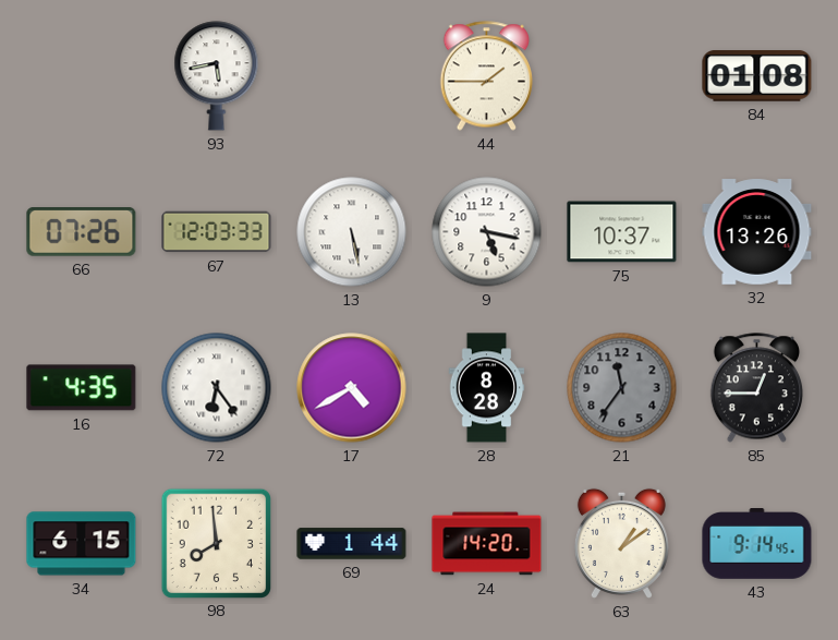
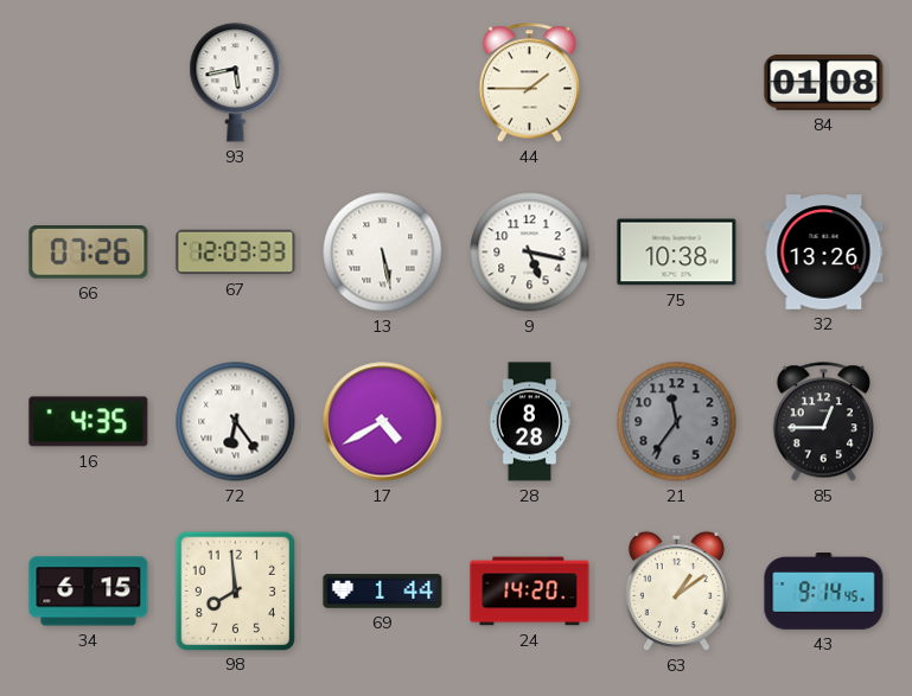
75: 10:37 -> 10:38
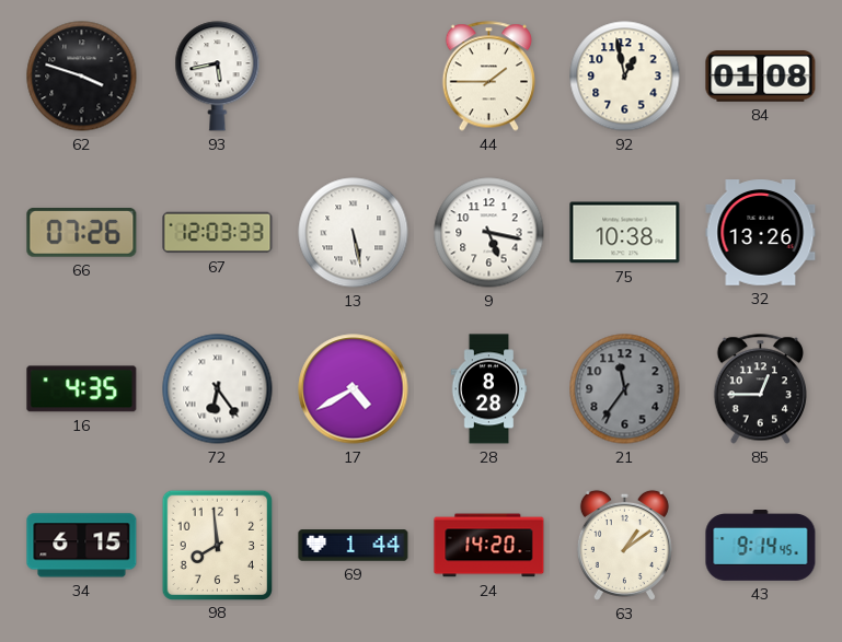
62: none -> 3:48
92: none -> 12:58
